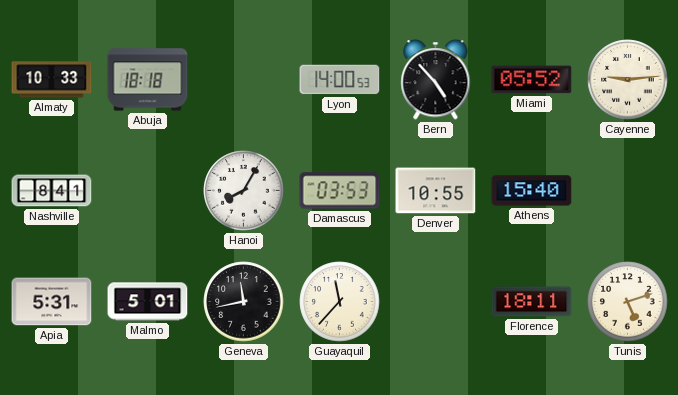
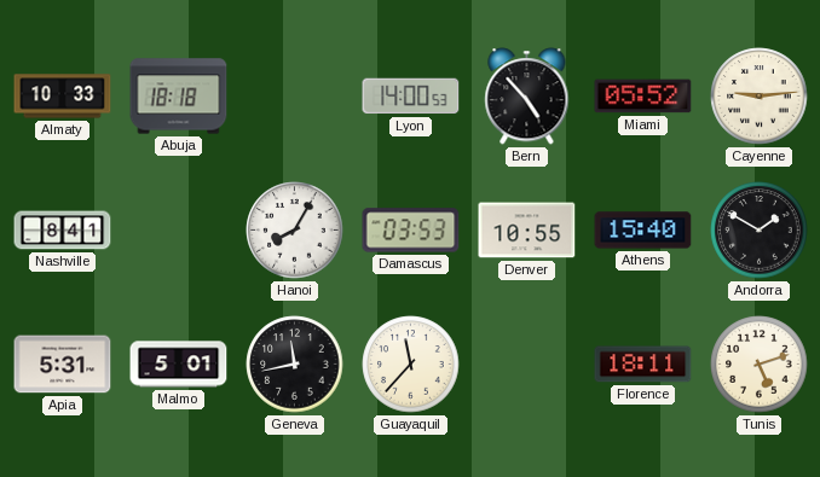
Andorra: none -> 1:50
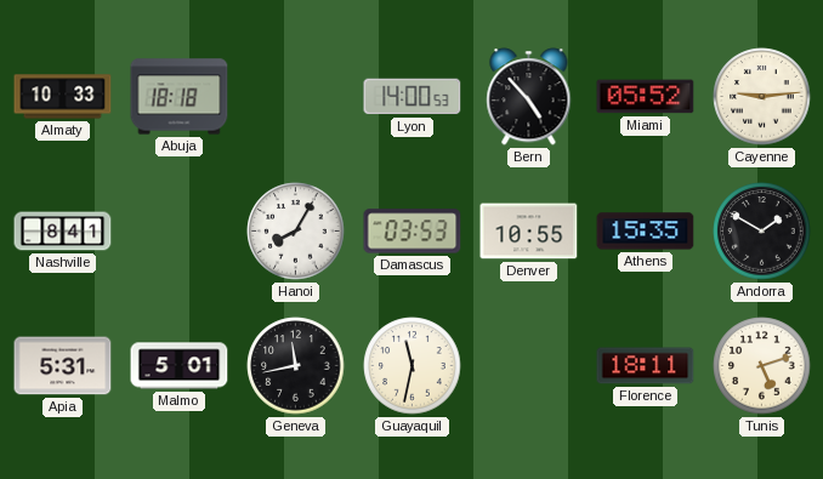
Athens: 15:40 -> 15:35
Guayaquil: 11:37 -> 11:32
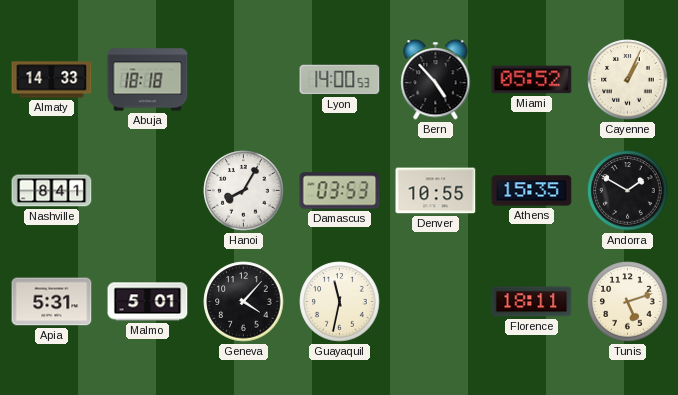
Almaty: 10:33 -> 14:33
Cayenne: 9:14 -> 1:04
Geneva: 11:43 -> 4:07
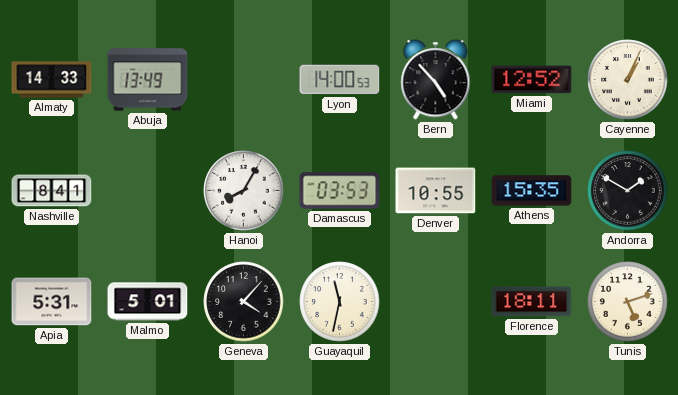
Abuja: 18:18 -> 13:49
Miami: 05:52 -> 12:52
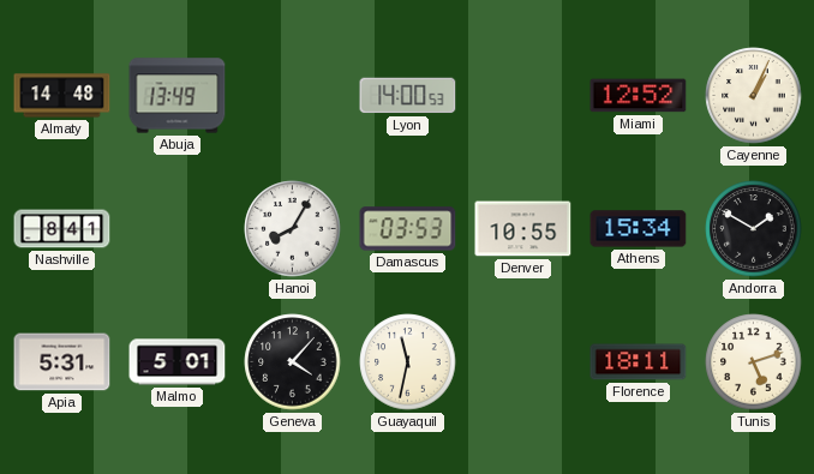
Almaty: 14:33 -> 14:48
Bern: 4:53 -> none
Athens: 15:35 -> 15:34
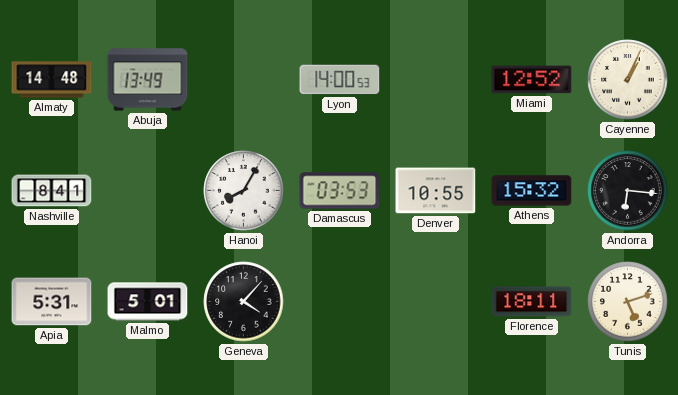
Athens: 15:34 -> 15:32
Andorra: 1:50 -> 6:16
Guayaquil: 11:32 -> none
